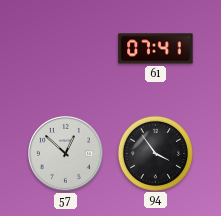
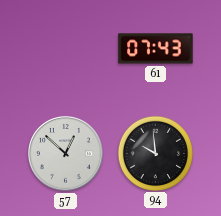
61: 07:41 -> 07:43
94: 3:54 -> 9:59
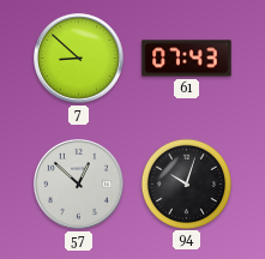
7: none -> 8:52
94: 9:59 -> 10:03
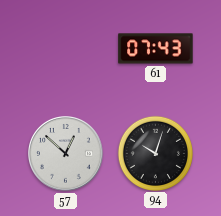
7: 8:52 -> none
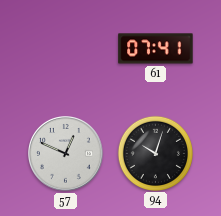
61: 07:43 -> 07:41
57: 12:52 -> 12:49
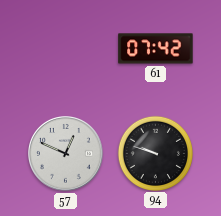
61: 07:41 -> 07:42
94: 10:03 -> 9:48
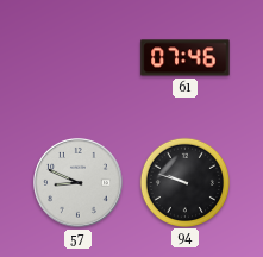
61: 07:42 -> 07:46
57: 12:49 -> 8:49
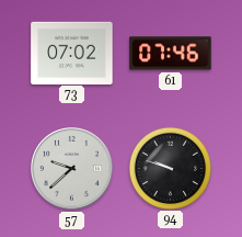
73: none -> 07:02
57: 8:49 -> 9:38
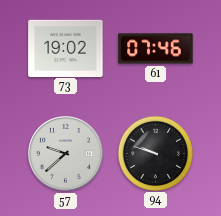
73: 07:02 -> 19:02
